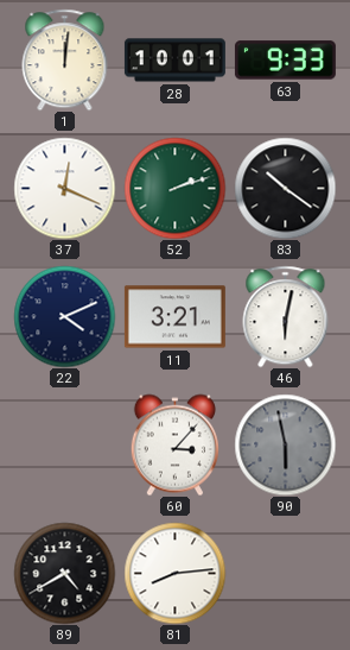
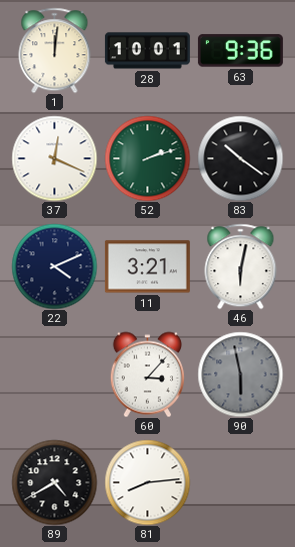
63: 9:33 -> 9:36
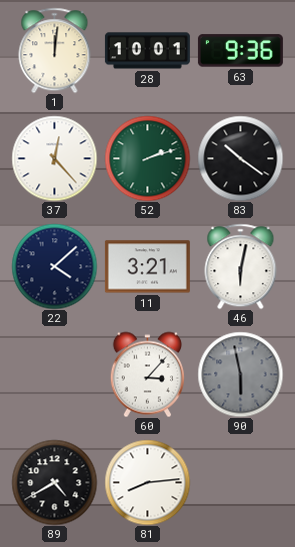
37: 12:19 -> 12:23
22: 4:11 -> 4:08
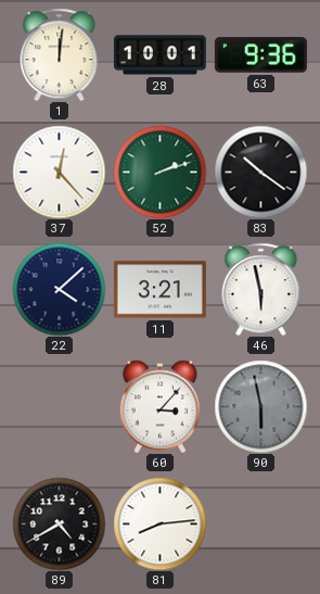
46: 6:02 -> 5:58
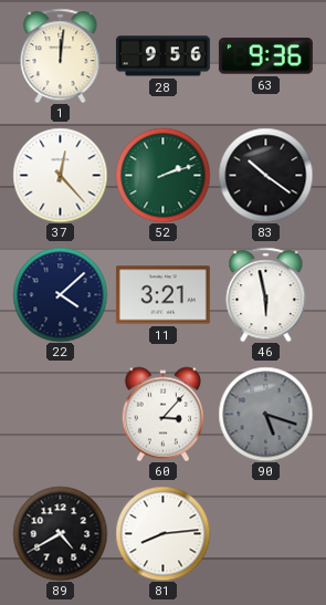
28: 10:01 -> 9:56
90: 5:58 -> 5:18
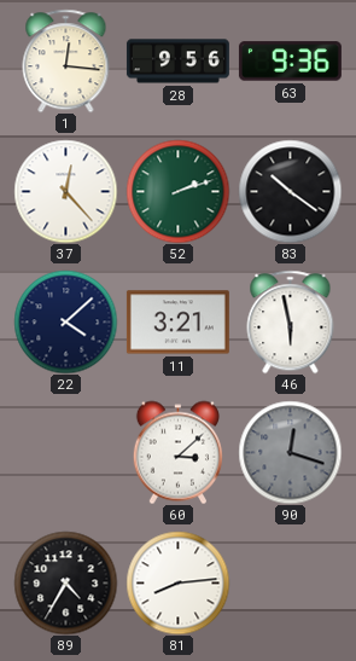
1: 12:01 -> 12:16
60: 3:07 -> 3:08
90: 5:18 -> 12:18
89: 4:40 -> 4:35
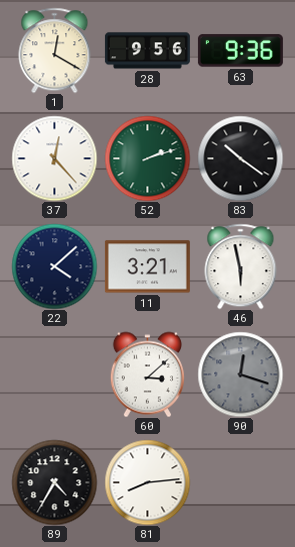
1: 12:16 -> 12:20
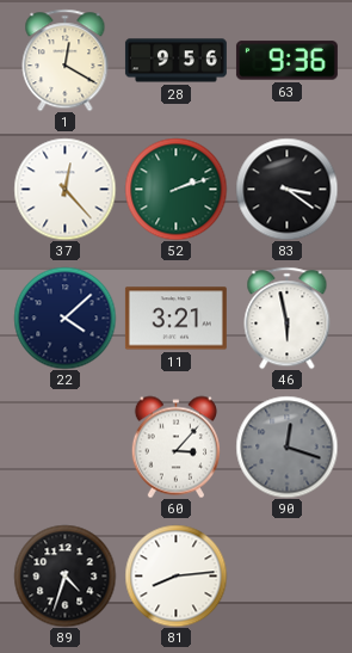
83: 10:21 -> 3:21
60: 3:08 -> 3:07
89: 4:35 -> 4:33
